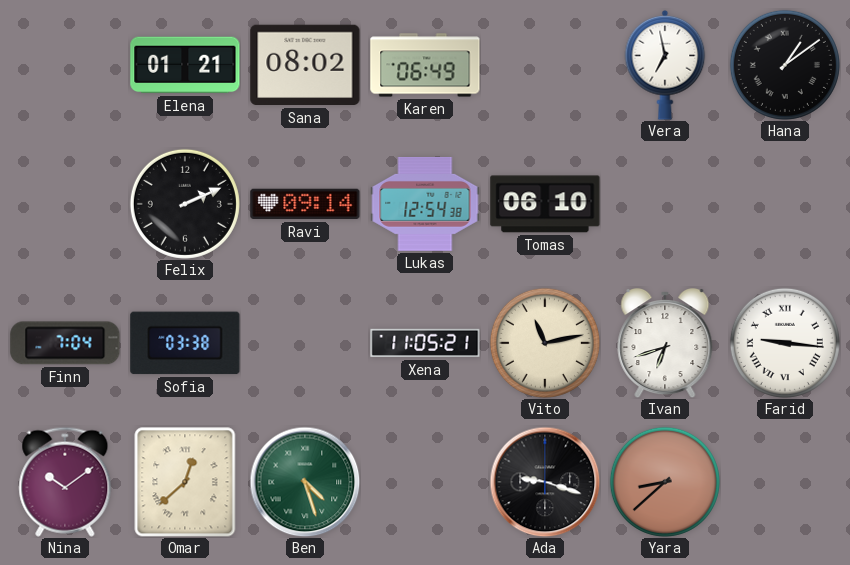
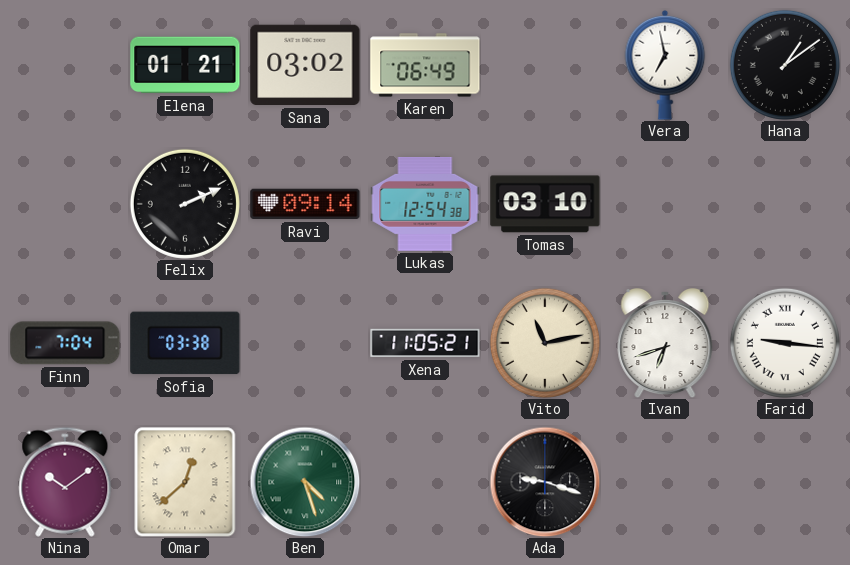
Sana: 08:02 -> 03:02
Tomas: 06:10 -> 03:10
Yara: 8:38 -> none
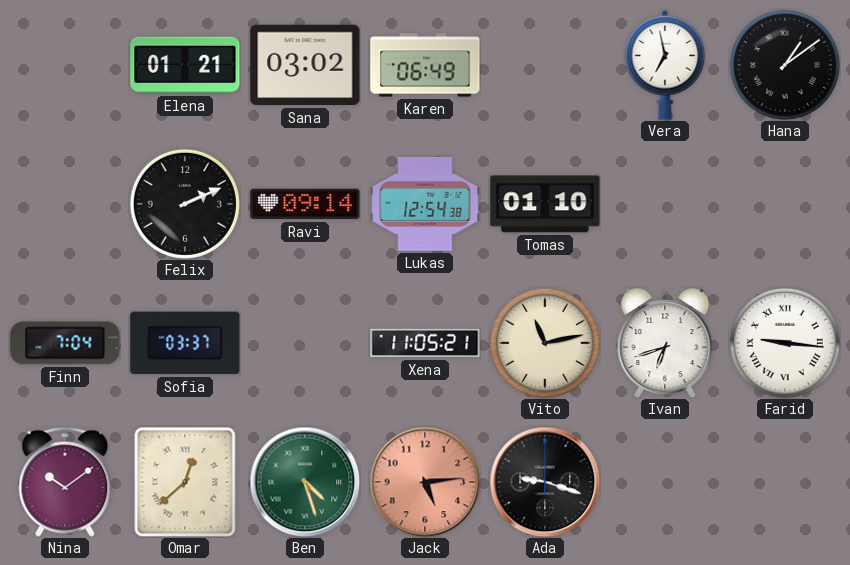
Tomas: 03:10 -> 01:10
Sofia: 03:38 -> 03:37
Jack: none -> 5:14
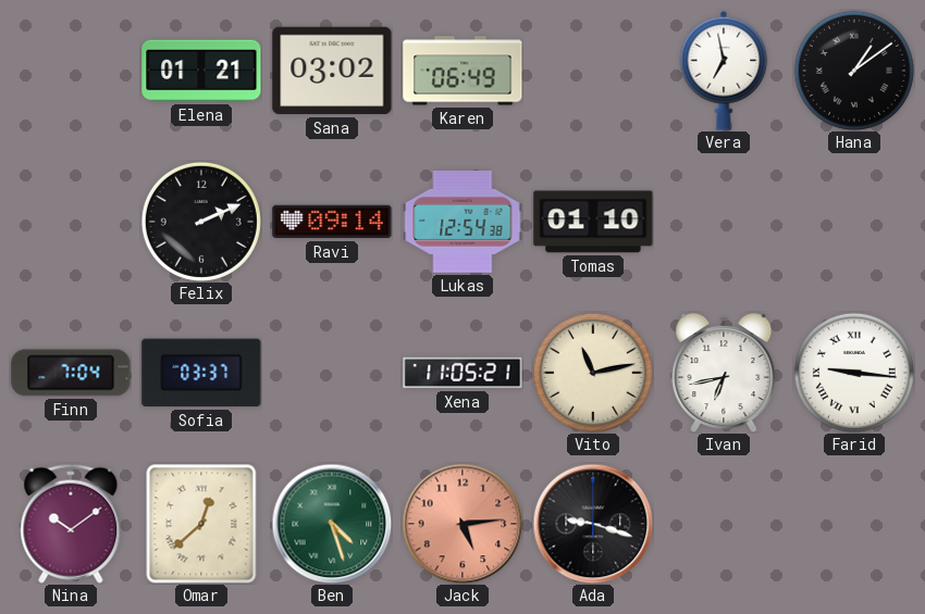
Ivan: 6:42 -> 6:43
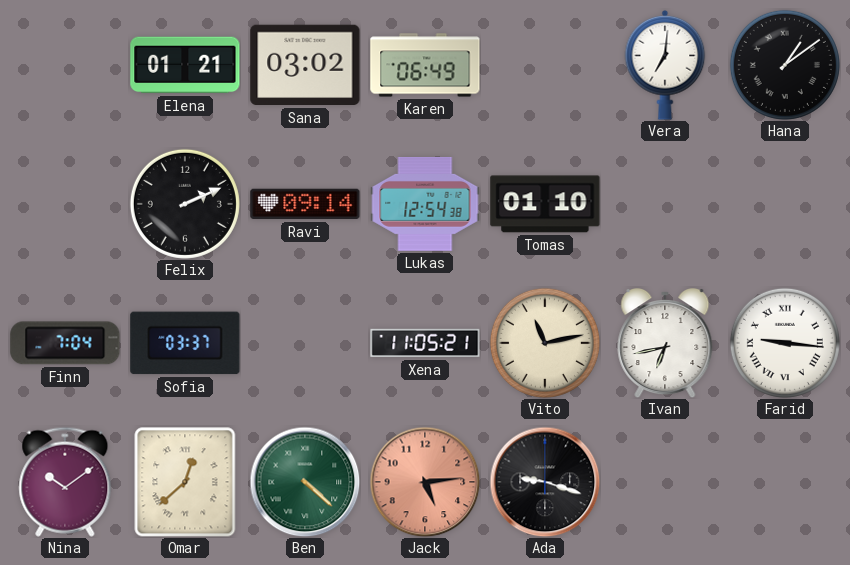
Vera: 6:58 -> 7:01
Ben: 4:27 -> 4:22
